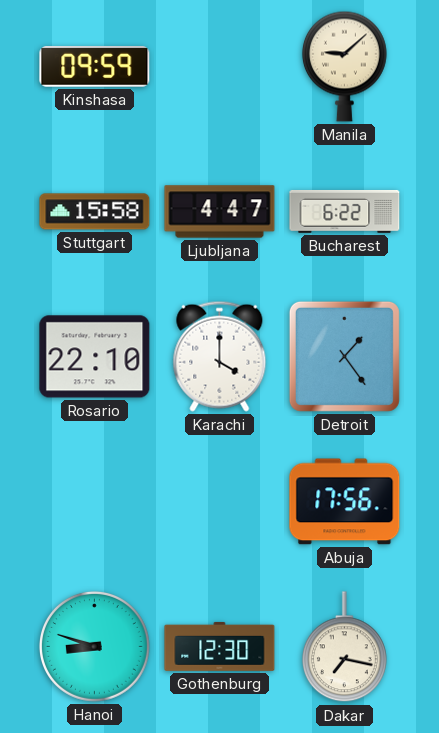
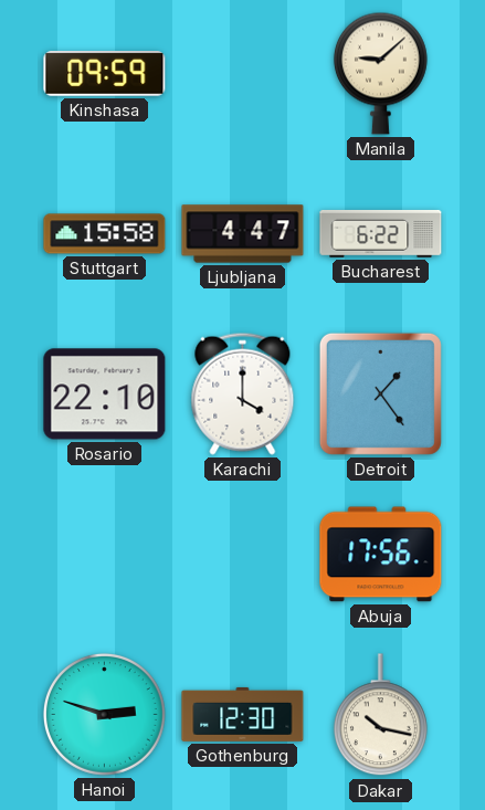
Hanoi: 8:48 -> 2:48
Dakar: 7:17 -> 10:17
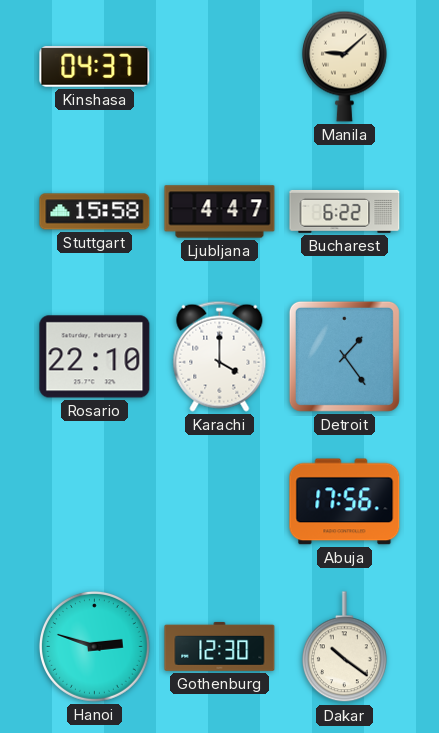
Kinshasa: 09:59 -> 04:37
Dakar: 10:17 -> 10:21
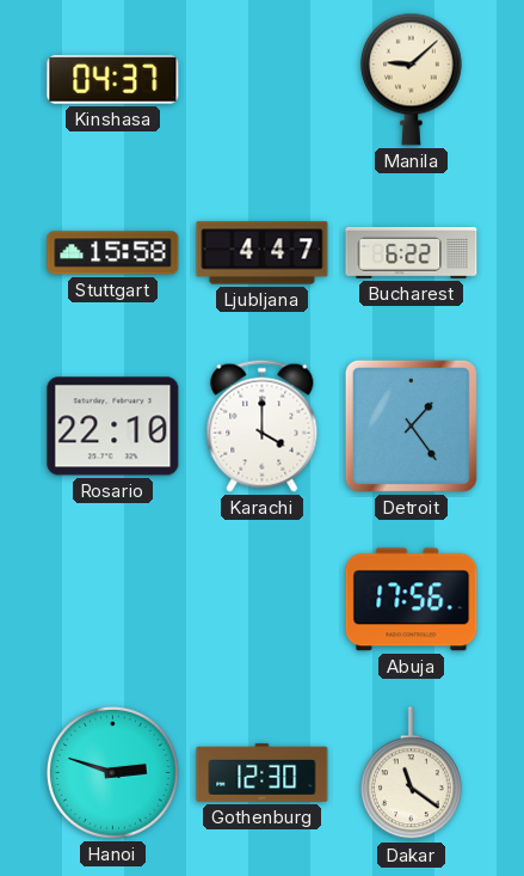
Dakar: 10:21 -> 11:21
